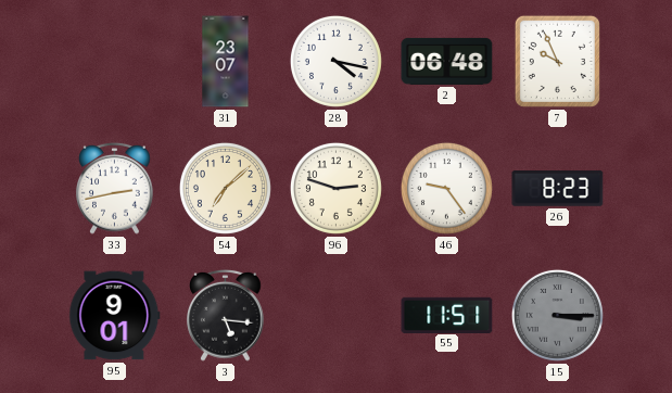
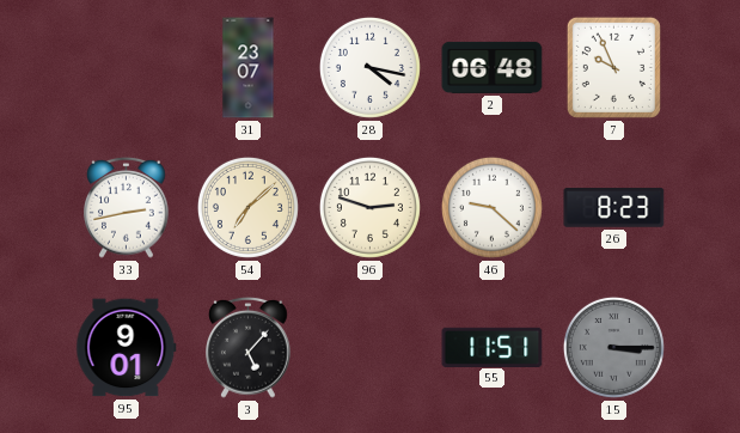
46: 9:24 -> 9:22
3: 5:16 -> 5:07
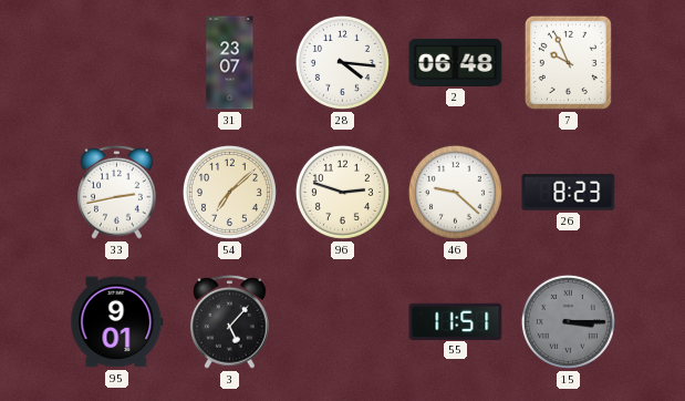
28: 4:17 -> 4:16
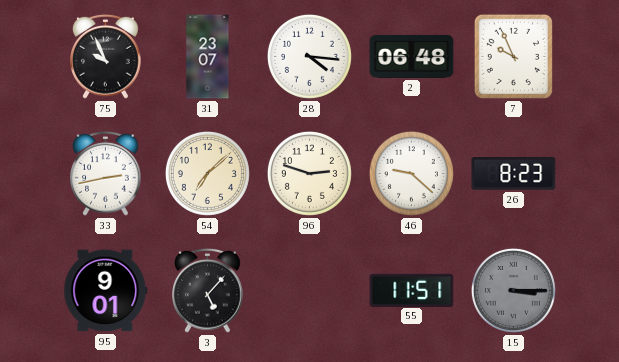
75: none -> 9:56
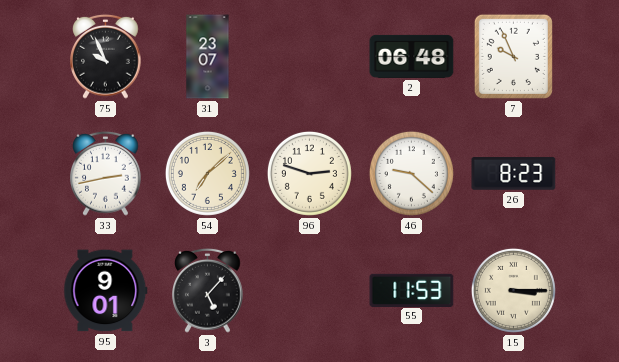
28: 4:16 -> none
55: 11:51 -> 11:53
15 dial: grey -> cream
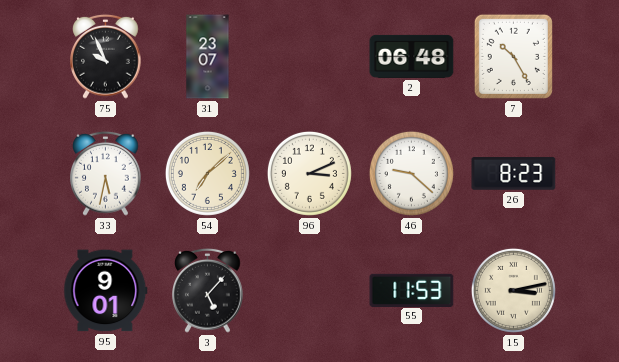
7: 9:56 -> 10:25
33: 2:43 -> 5:32
96: 2:48 -> 3:11
15: 3:15 -> 3:13
